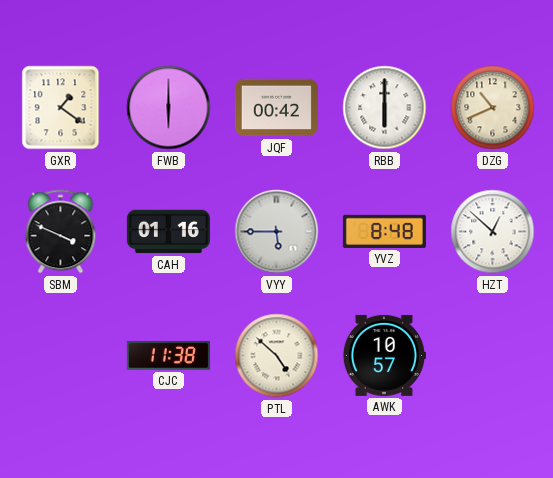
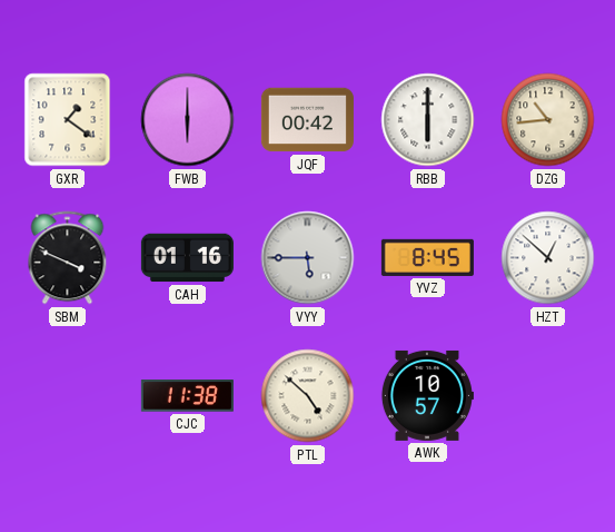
DZG: 10:41 -> 10:44
YVZ: 8:48 -> 8:45
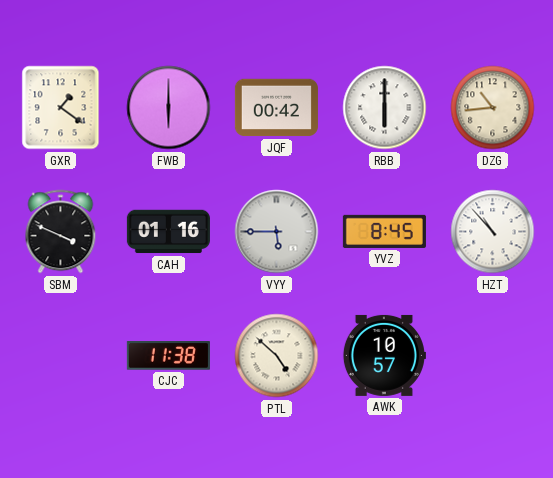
HZT: 12:52 -> 10:53
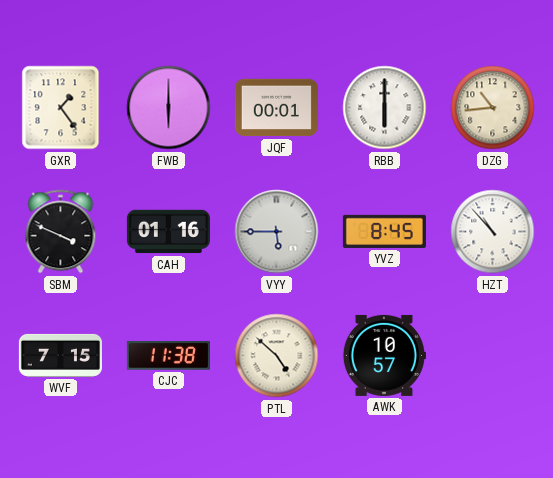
GXR: 1:21 -> 1:24
JQF: 00:42 -> 00:01
WVF: none -> 7:15
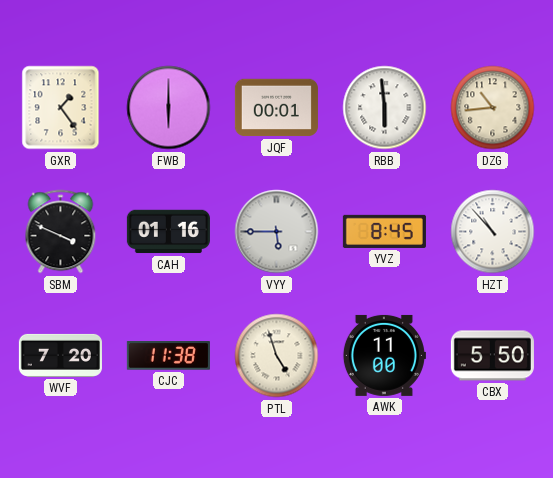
RBB: 6:00 -> 5:59
WVF: 7:15 -> 7:20
PTL: 4:52 -> 4:57
AWK: 10:57 -> 11:00
CBX: none -> 5:50
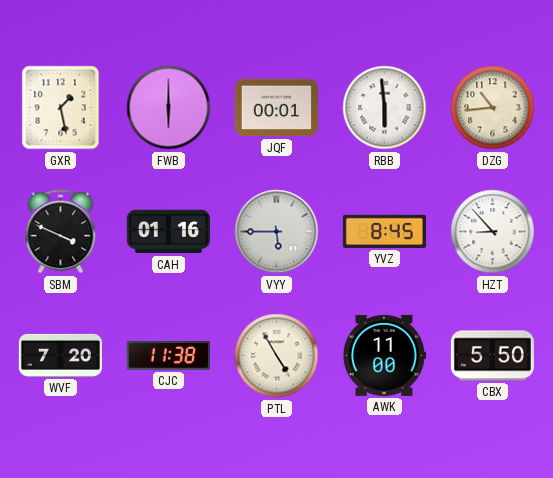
GXR: 1:24 -> 1:28
HZT: 10:53 -> 8:53
PTL: 4:57 -> 4:55
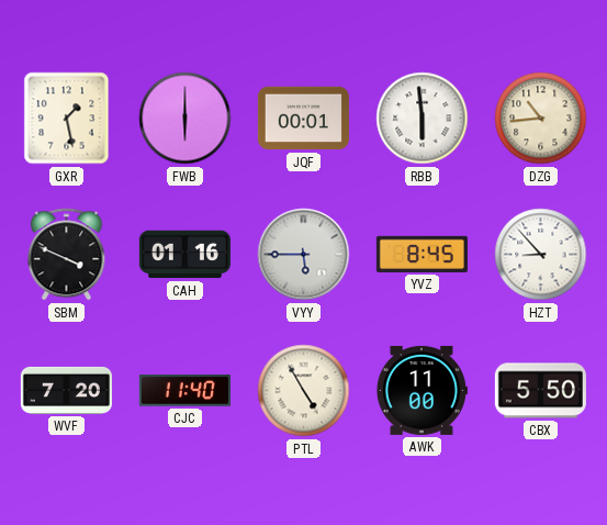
CJC: 11:38 -> 11:40
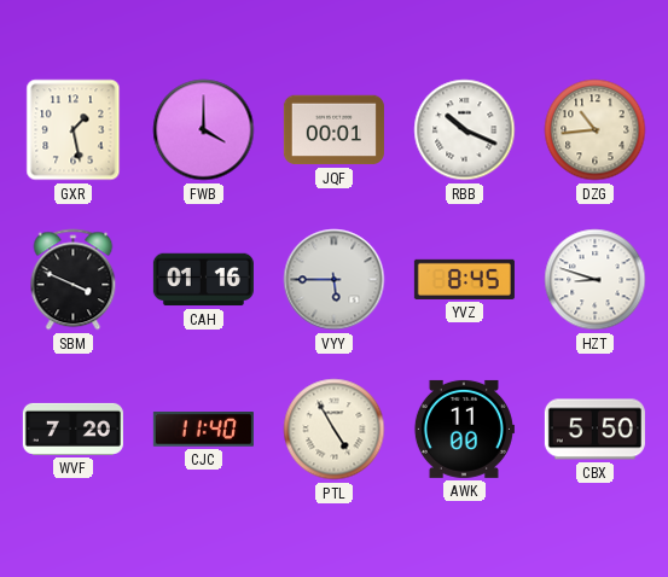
FWB: 6:00 -> 4:00
RBB: 5:59 -> 10:19
HZT: 8:53 -> 8:48
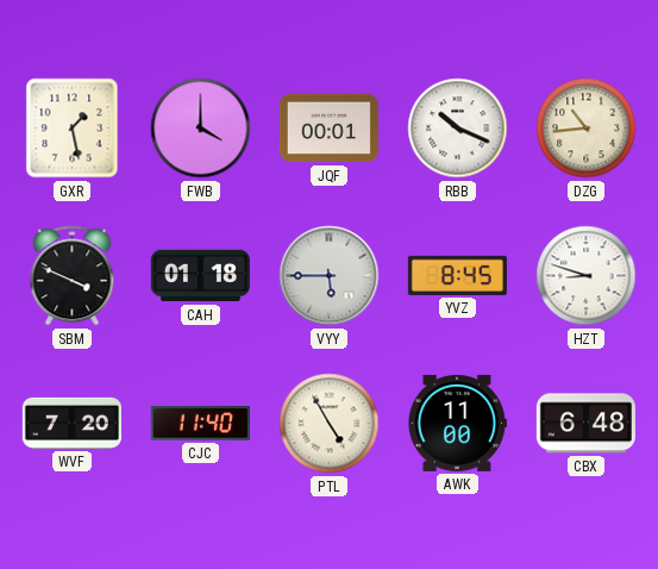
CAH: 01:16 -> 01:18
CBX: 5:50 -> 6:48
